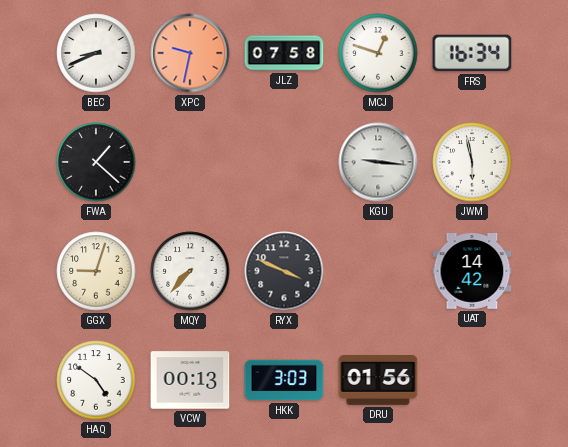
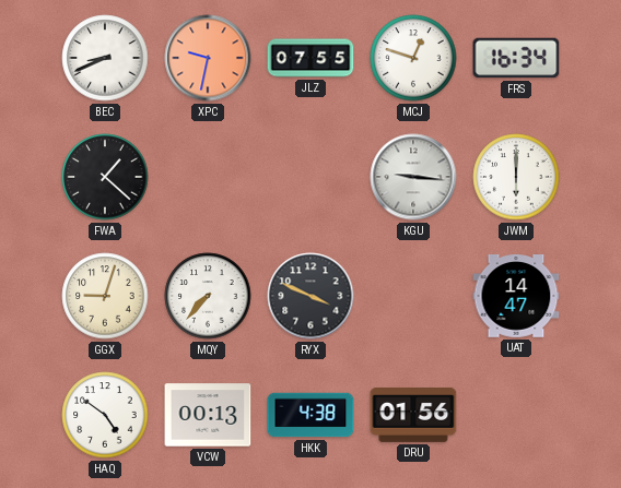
JLZ: 07:58 -> 07:55
JWM: 5:58 -> 6:00
UAT: 14:42 -> 14:47
HKK: 3:03 -> 4:38
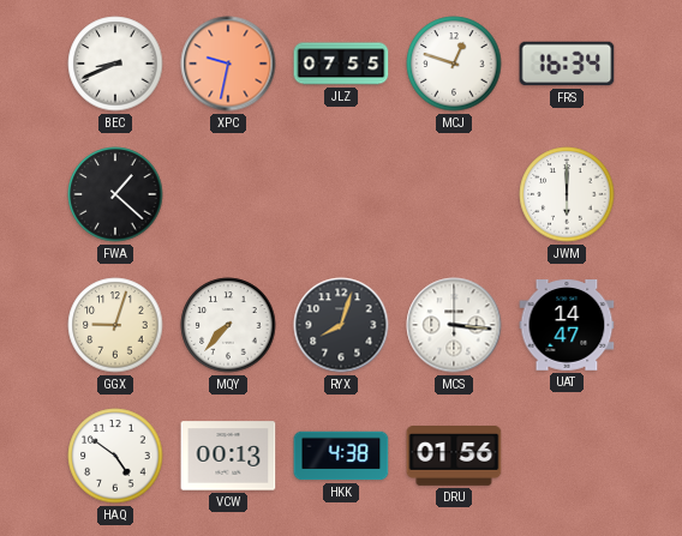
KGU: 9:16 -> none
RYX: 3:49 -> 8:03
MCS: none -> 3:16
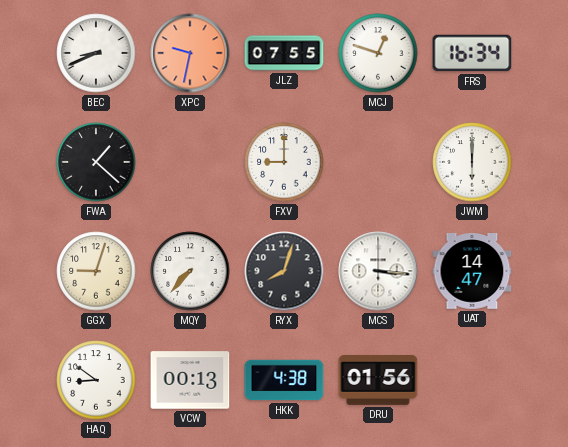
FXV: none -> 9:00
HAQ: 4:51 -> 8:51
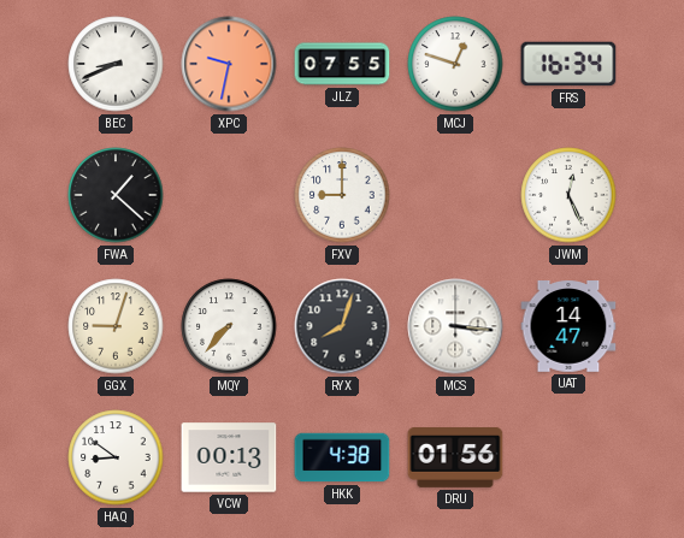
JWM: 6:00 -> 12:26
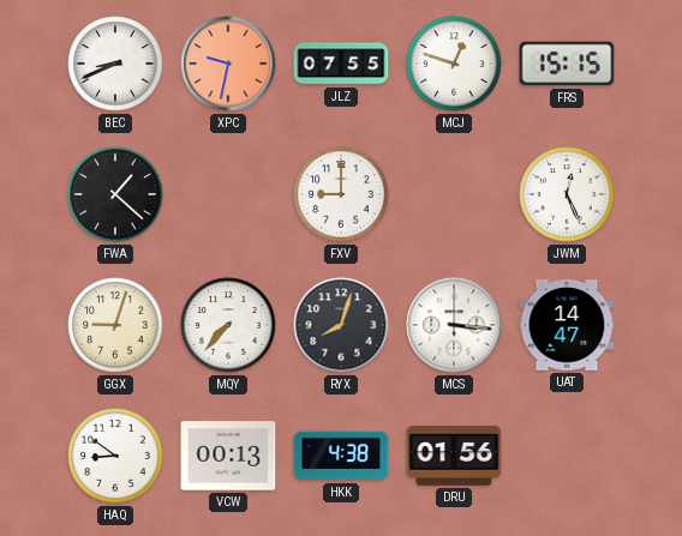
FRS: 16:34 -> 15:15
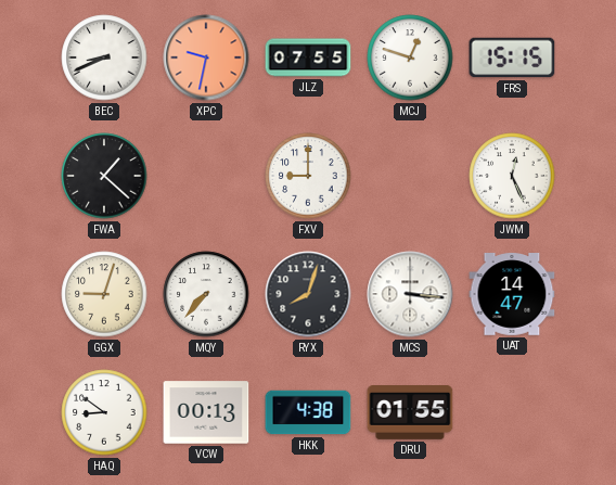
DRU: 01:56 -> 01:55
